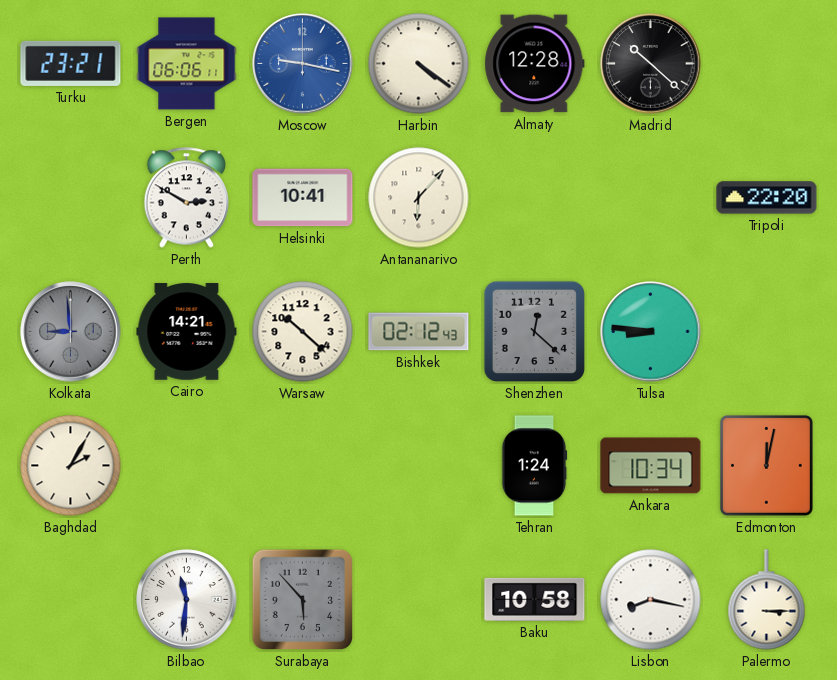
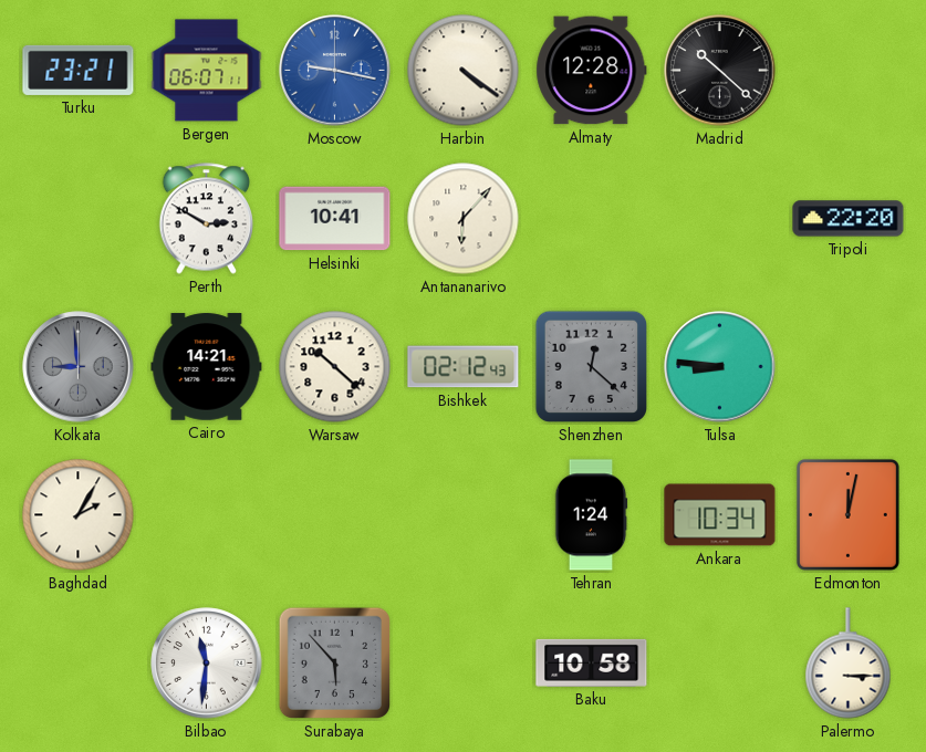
Bergen: 06:06 -> 06:07
Lisbon: 8:17 -> none
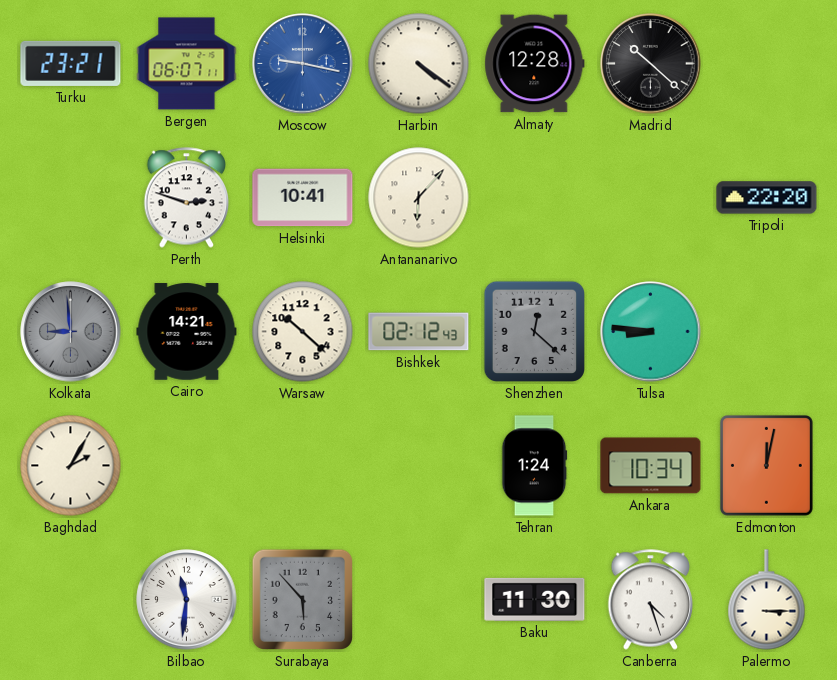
Perth: 2:50 -> 2:48
Baku: 10:58 -> 11:30
Canberra: none -> 4:27
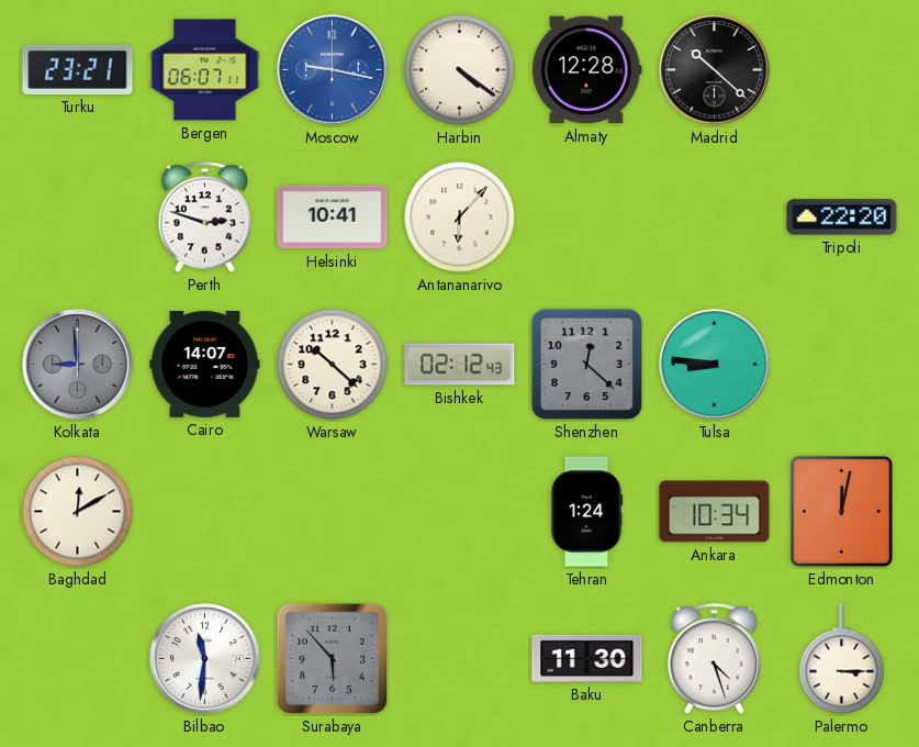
Cairo: 14:21 -> 14:07
Baghdad: 2:05 -> 12:10
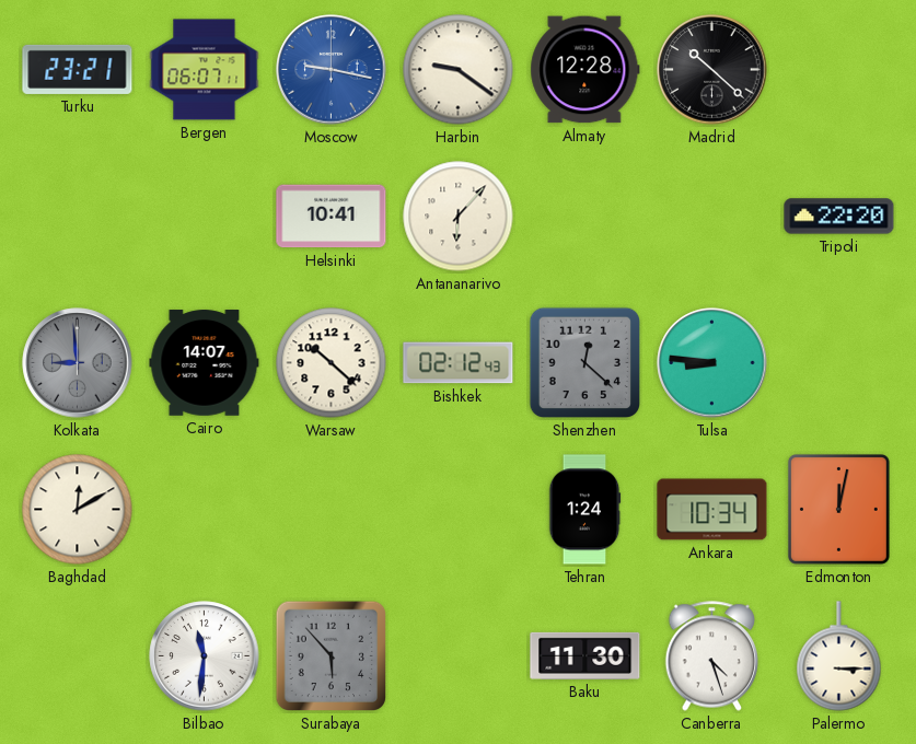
Harbin: 4:21 -> 9:21
Perth: 2:48 -> none
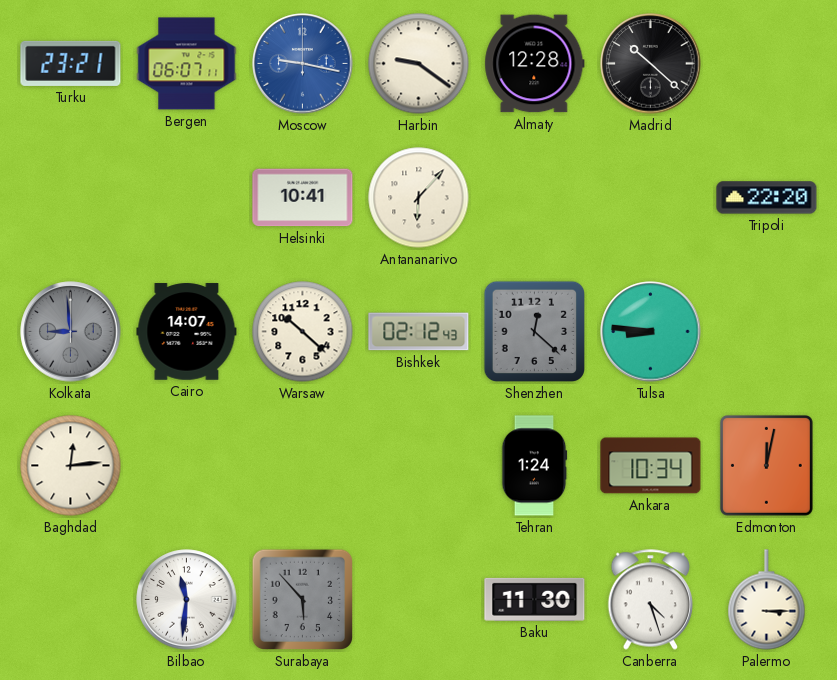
Baghdad: 12:10 -> 12:14
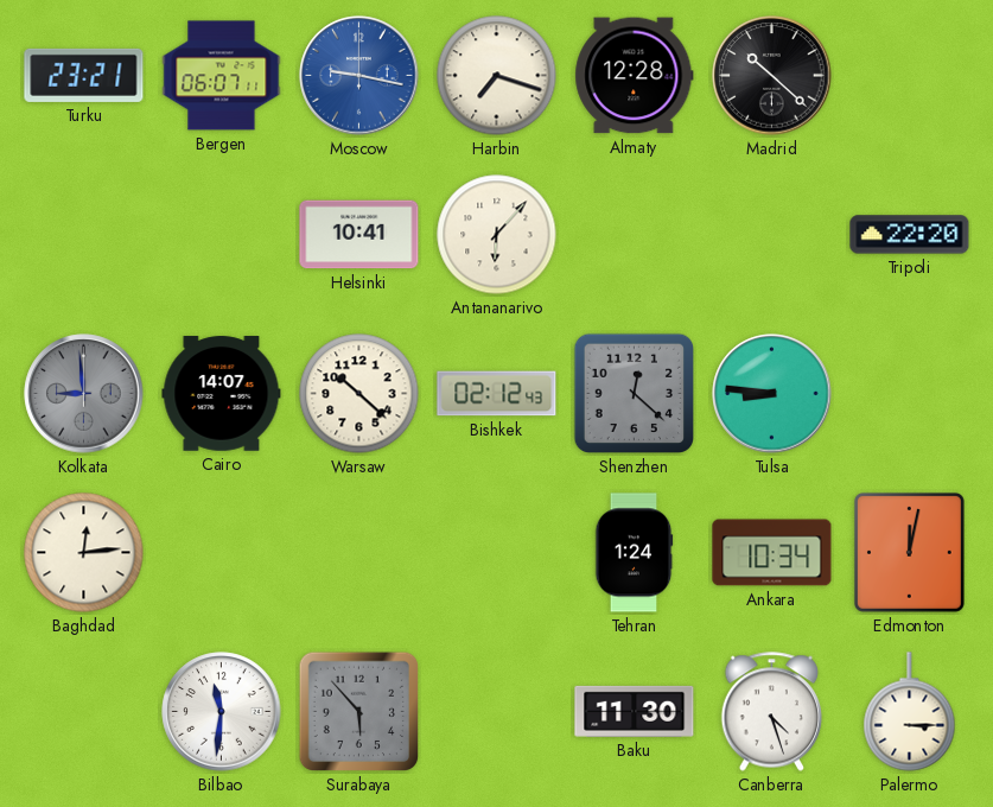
Harbin: 9:21 -> 7:18
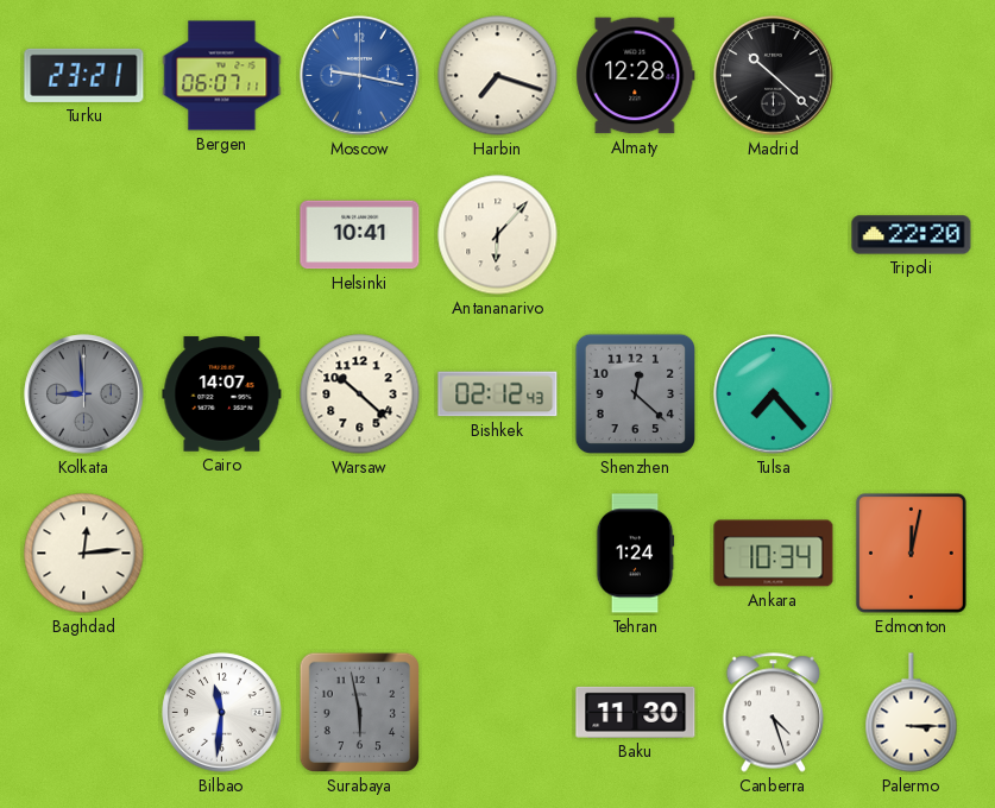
Tulsa: 8:46 -> 7:23
Surabaya: 5:53 -> 5:58
